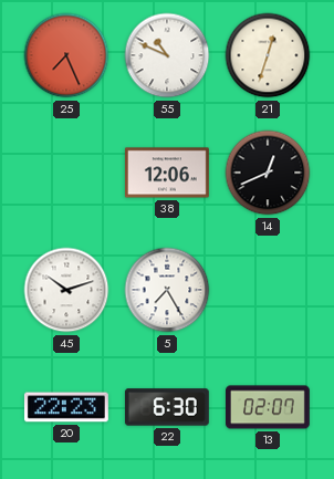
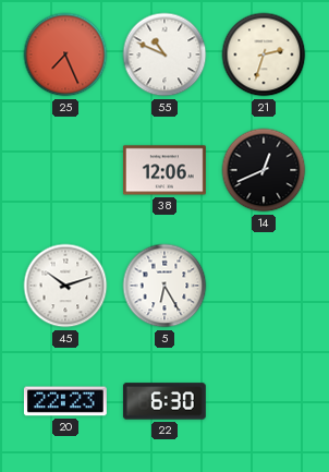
21: 12:33 -> 2:33
5: 7:25 -> 6:25
13: 02:07 -> none
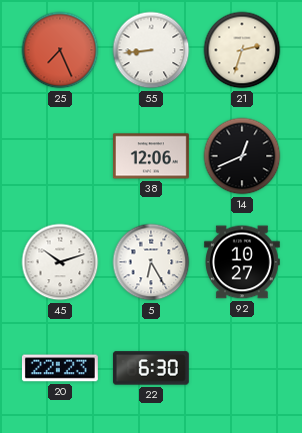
55: 10:49 -> 8:44
92: none -> 10:27
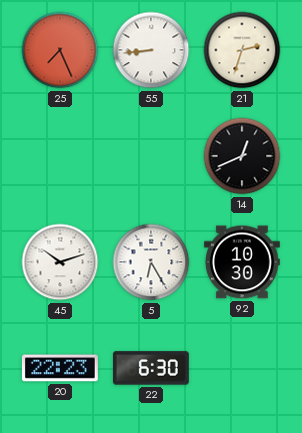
38: 12:06 -> none
92: 10:27 -> 10:30
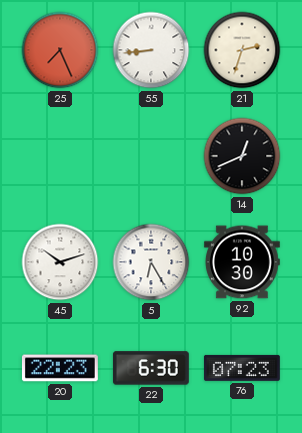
76: none -> 07:23
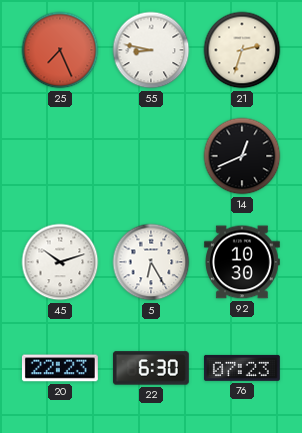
55: 8:44 -> 8:47
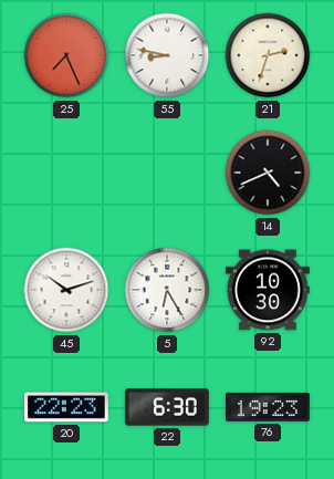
14: 12:41 -> 4:41
76: 07:23 -> 19:23
